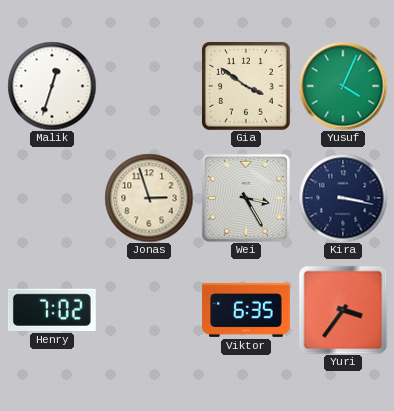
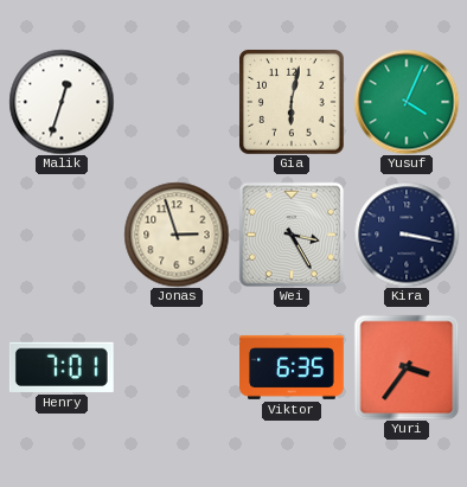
Gia: 3:51 -> 6:02
Henry: 7:02 -> 7:01
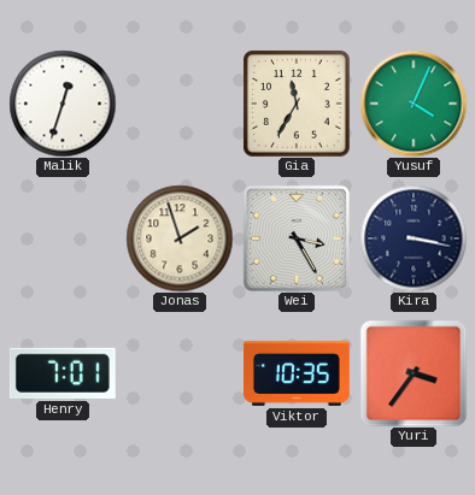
Gia: 6:02 -> 11:35
Jonas: 2:57 -> 1:57
Viktor: 6:35 -> 10:35
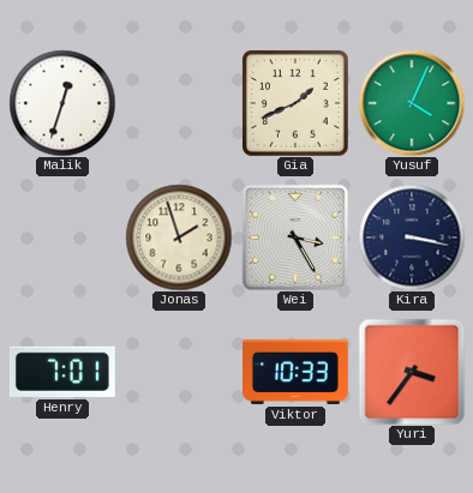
Gia: 11:35 -> 1:41
Viktor: 10:35 -> 10:33
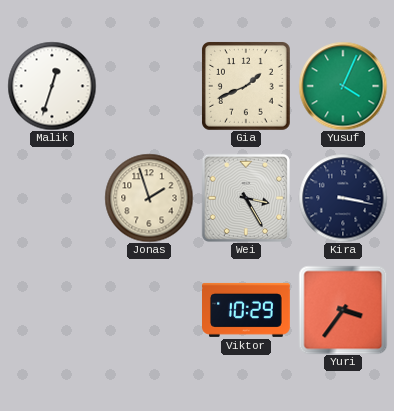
Henry: 7:01 -> none
Viktor: 10:33 -> 10:29
